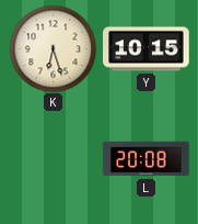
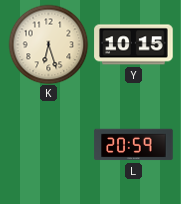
L: 20:08 -> 20:59
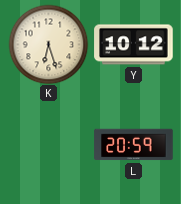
Y: 10:15 -> 10:12
